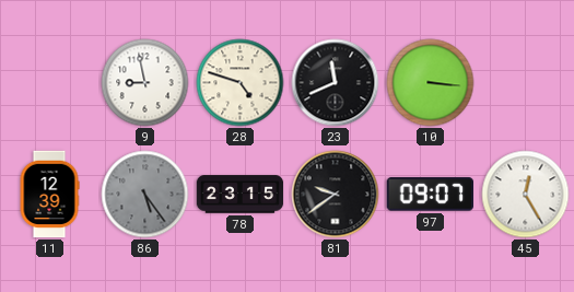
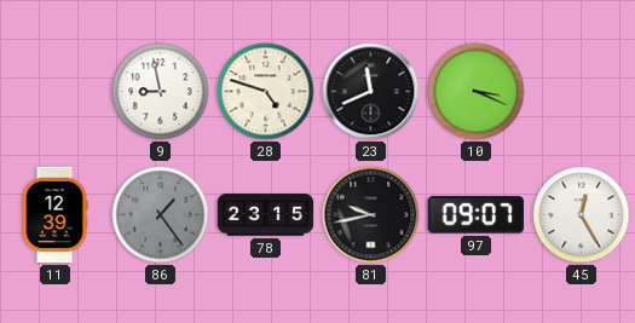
10: 3:16 -> 3:19
86: 5:24 -> 1:24
81: 9:39 -> 9:43
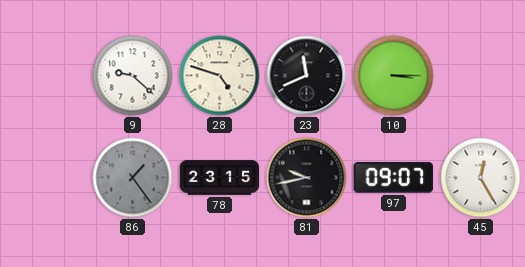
9: 8:58 -> 9:22
10: 3:19 -> 3:15
11: 12:39 -> none
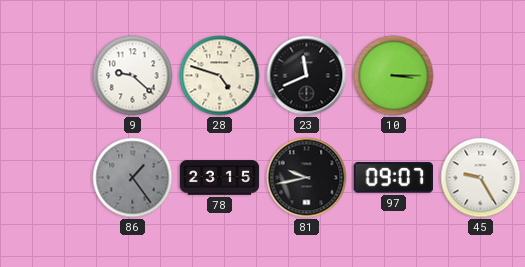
45: 12:25 -> 9:25
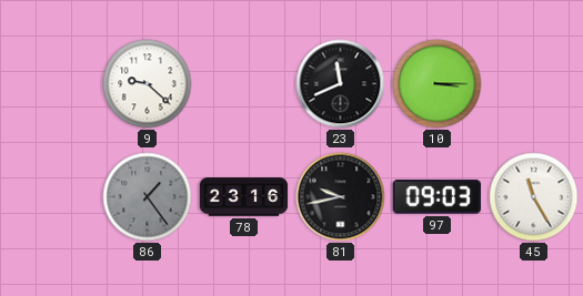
28: 4:48 -> none
78: 23:15 -> 23:16
97: 09:07 -> 09:03
45: 9:25 -> 11:25
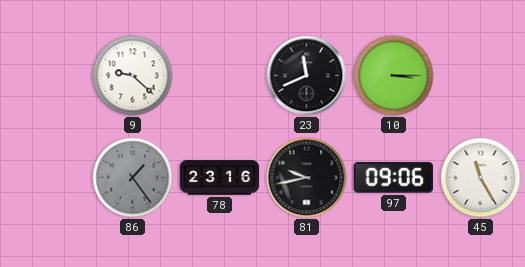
97: 09:03 -> 09:06
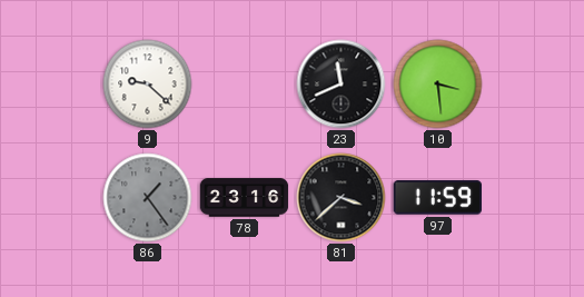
10: 3:15 -> 3:29
81: 9:43 -> 3:38
97: 09:06 -> 11:59
45: 11:25 -> none
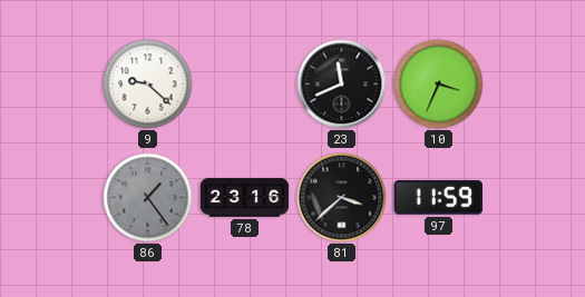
10: 3:29 -> 3:34
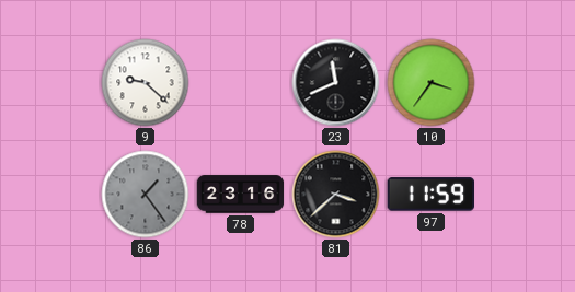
10: 3:34 -> 3:36
